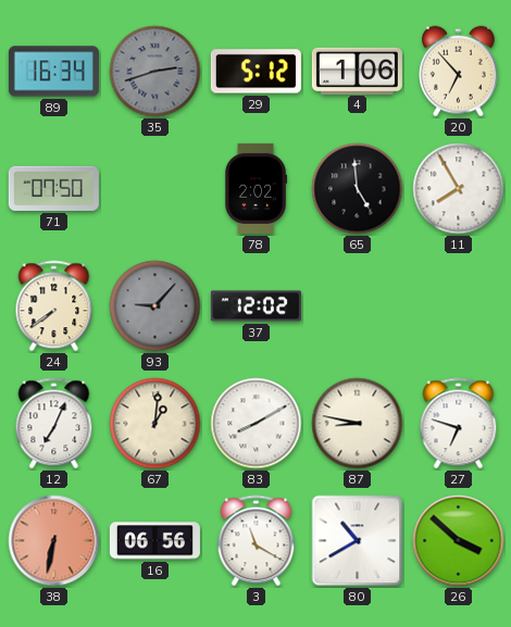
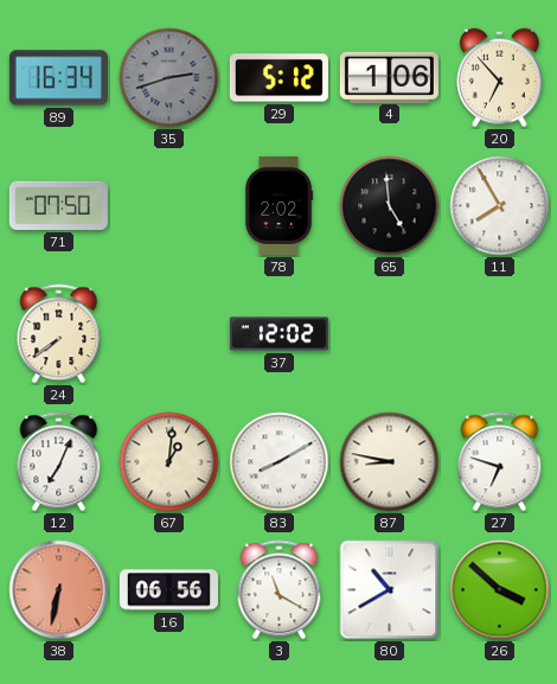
93: 9:07 -> none
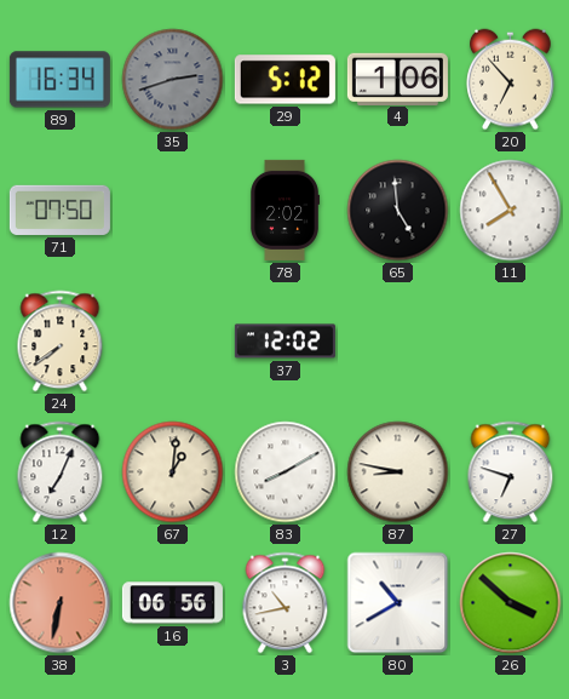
3: 11:20 -> 10:43
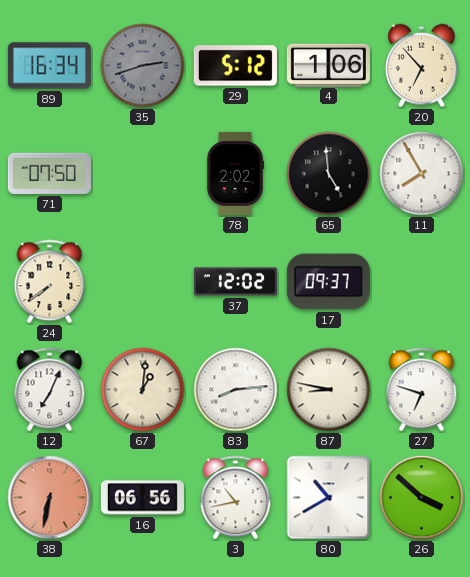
17: none -> 09:37
83: 8:10 -> 8:14
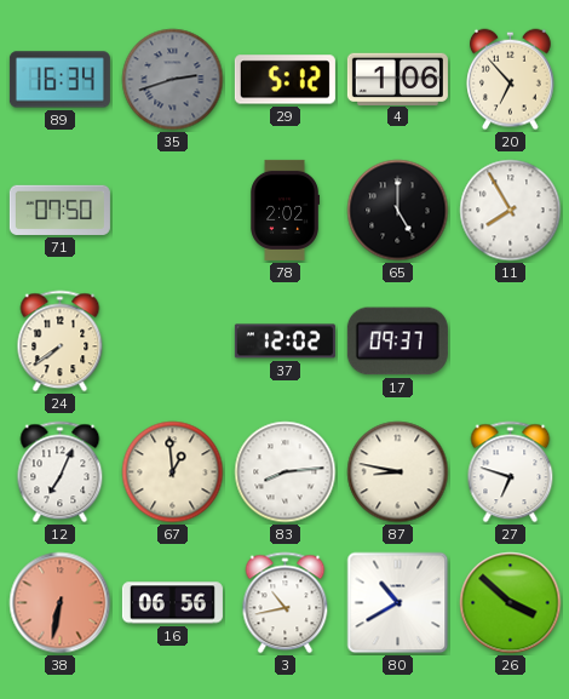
65: 4:59 -> 5:00
67: 1:01 -> 12:59
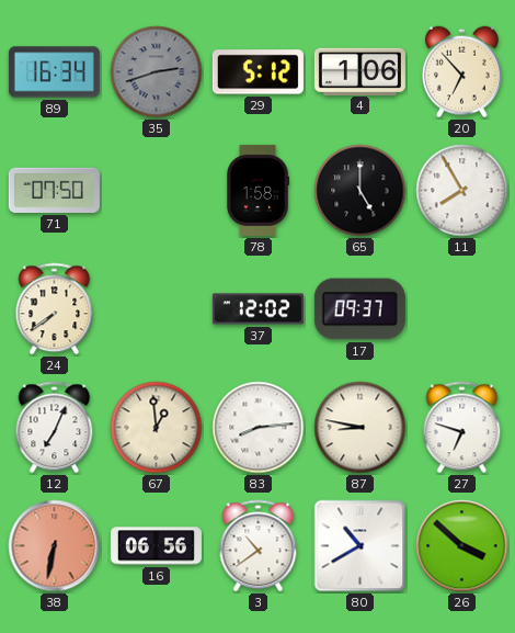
78: 2:02 -> 1:58
3: 10:43 -> 10:39
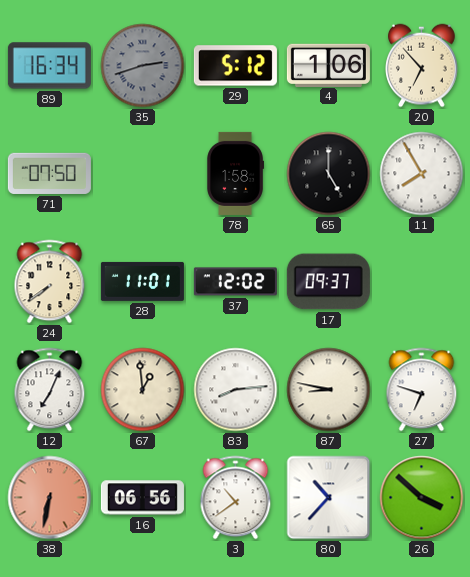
28: none -> 11:01
80: 10:40 -> 10:37
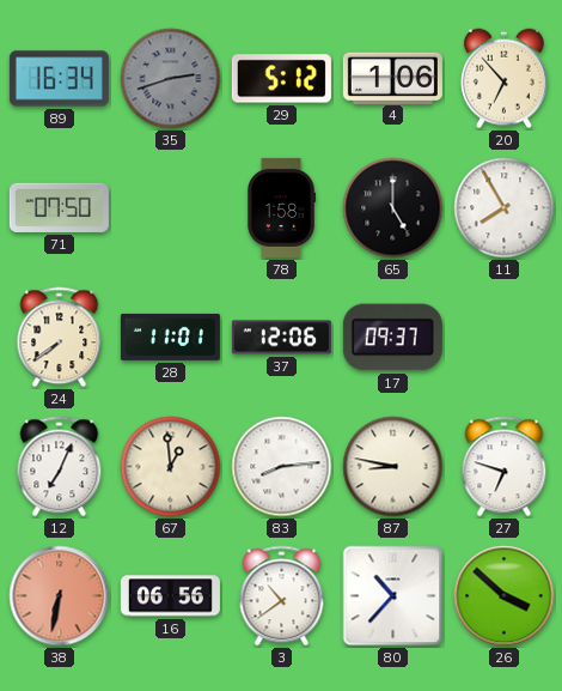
37: 12:02 -> 12:06
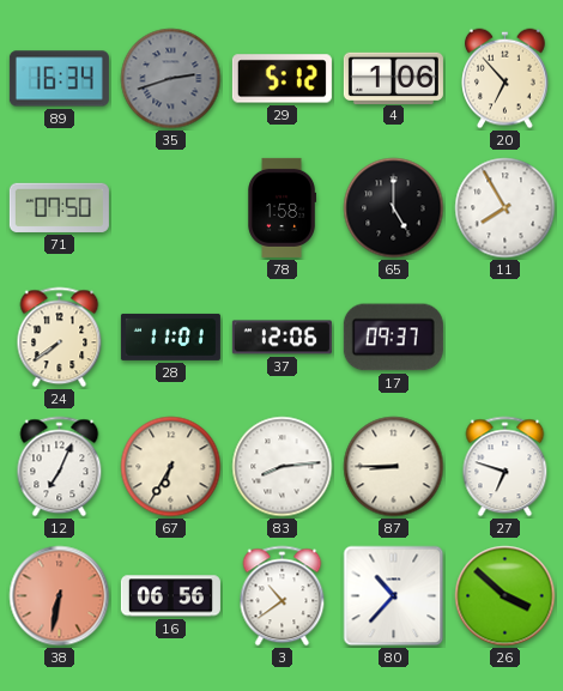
67: 12:59 -> 6:35
87: 8:47 -> 8:45
